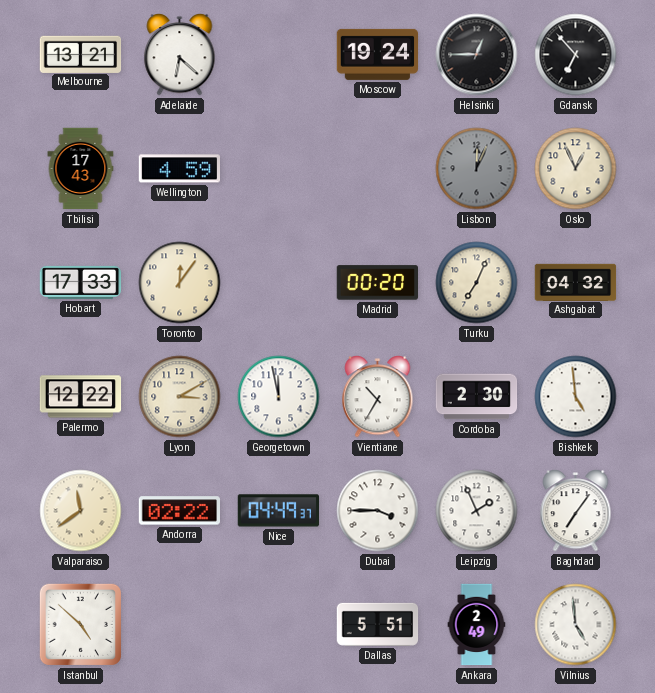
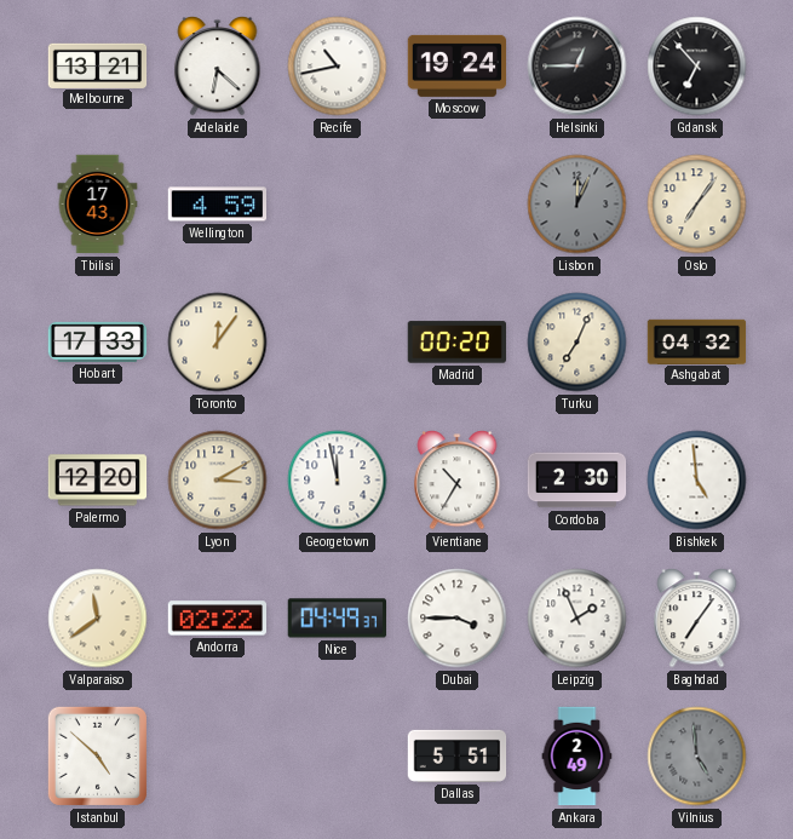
Recife: none -> 10:43
Oslo: 12:56 -> 7:06
Palermo: 12:22 -> 12:20
Vilnius dial: white -> grey
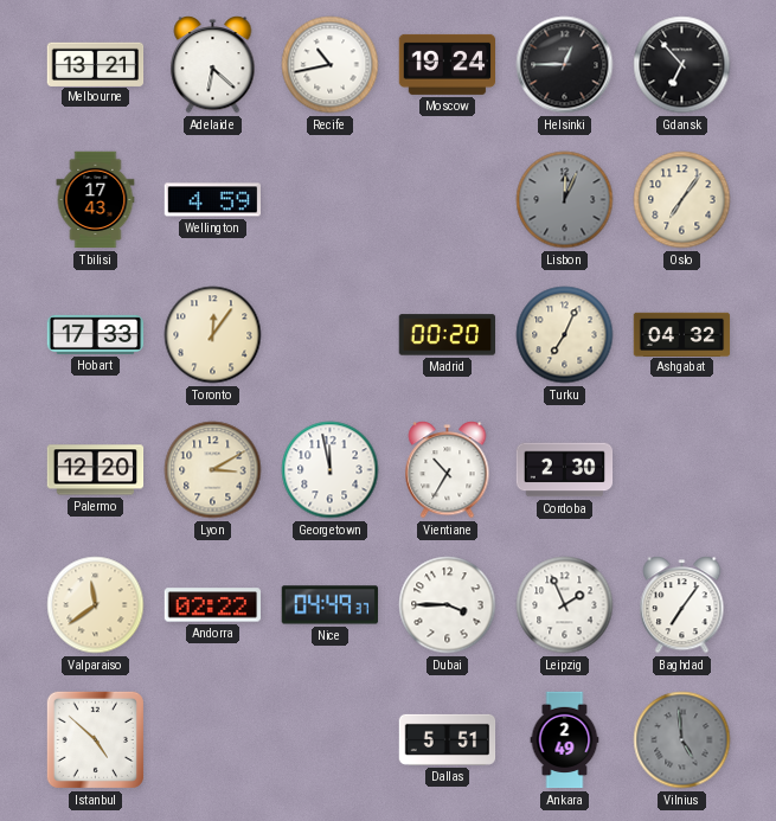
Bishkek: 4:59 -> none
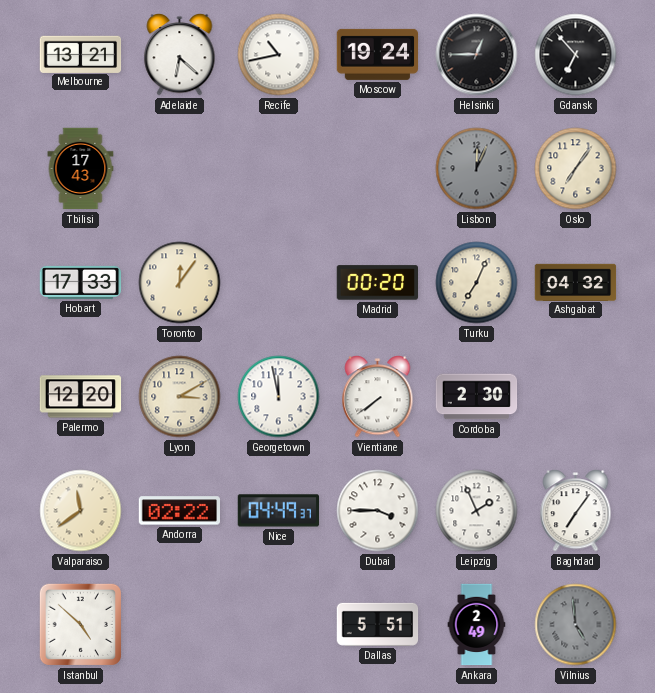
Wellington: 4:59 -> none
Vientiane: 10:35 -> 7:39
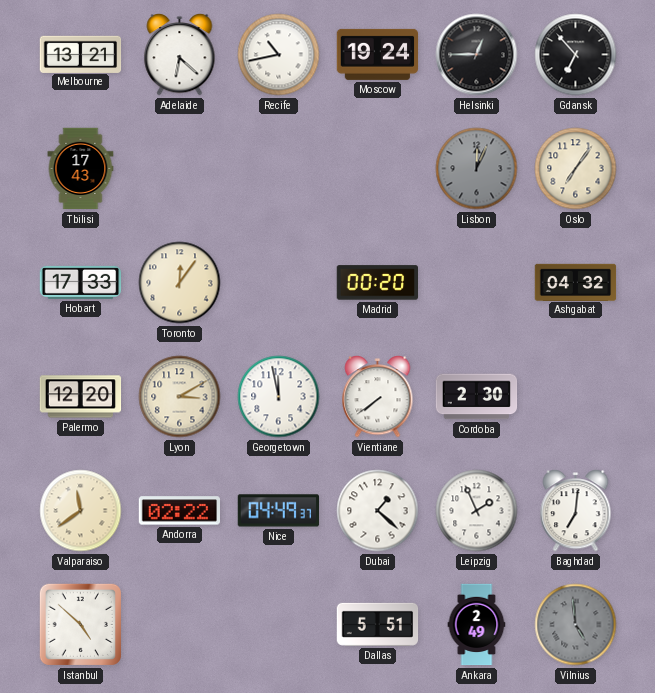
Turku: 7:04 -> none
Dubai: 3:45 -> 1:22
Baghdad: 7:06 -> 7:01
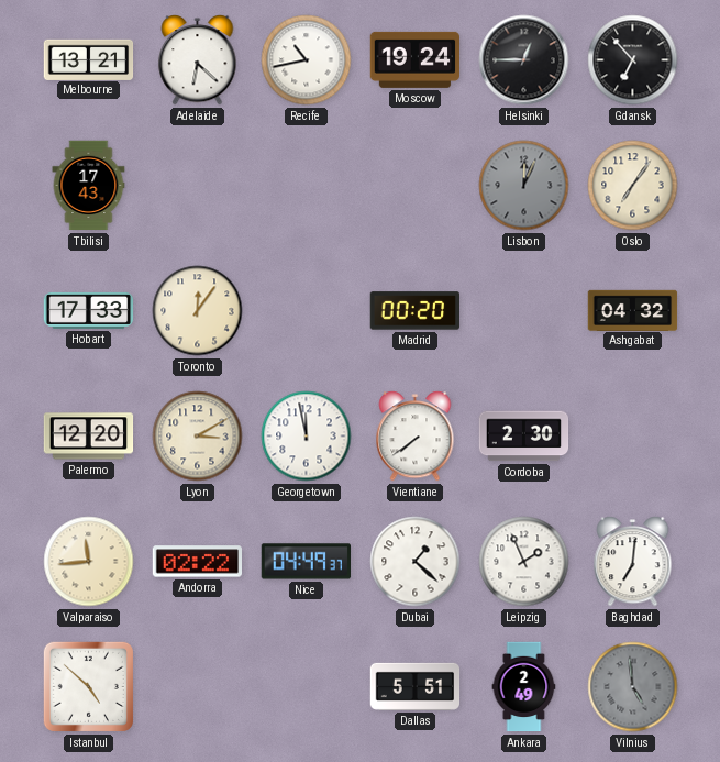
Valparaiso: 11:39 -> 11:44
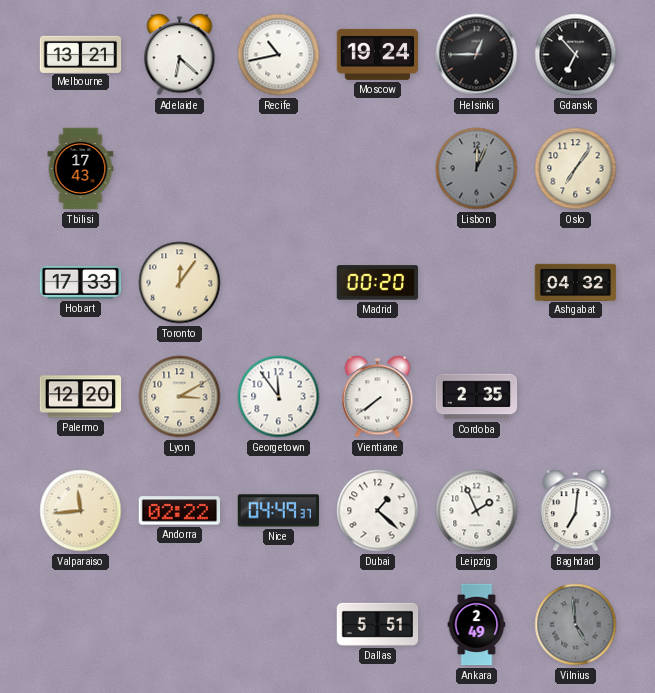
Georgetown: 11:58 -> 11:54
Cordoba: 2:30 -> 2:35
Istanbul: 4:52 -> none
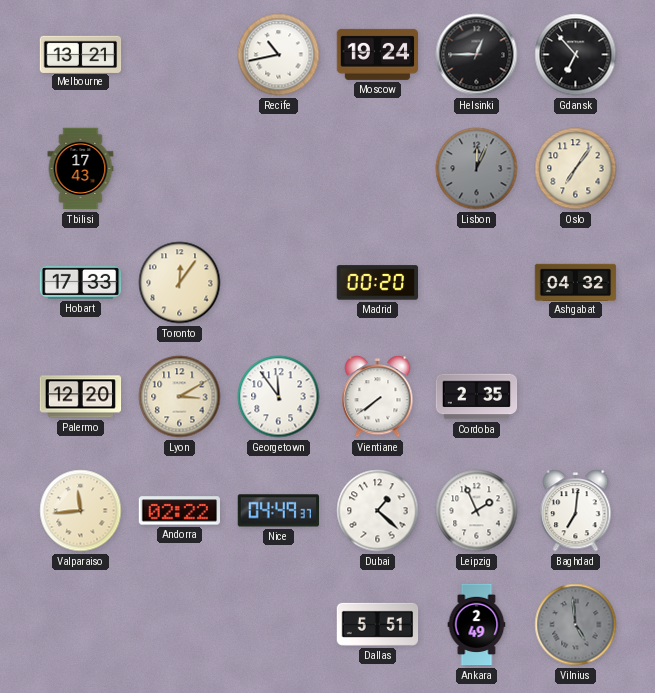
Adelaide: 6:22 -> none
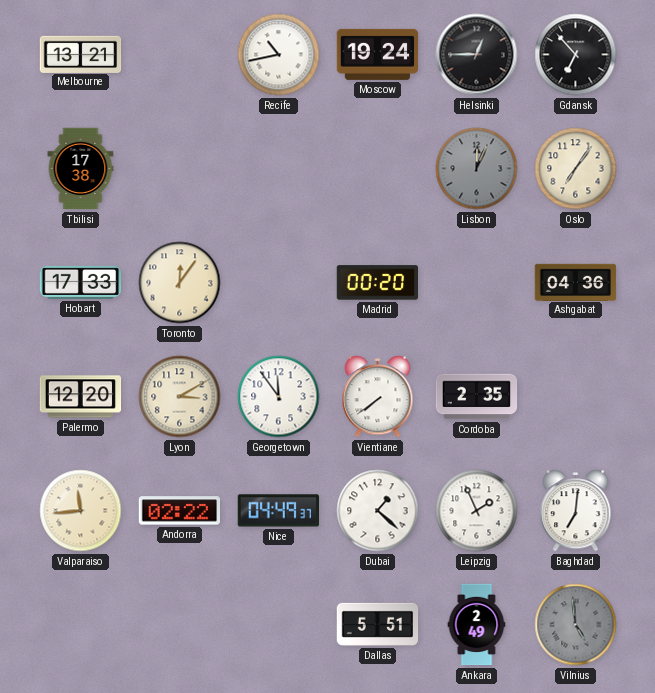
Tbilisi: 17:43 -> 17:38
Ashgabat: 04:32 -> 04:36
